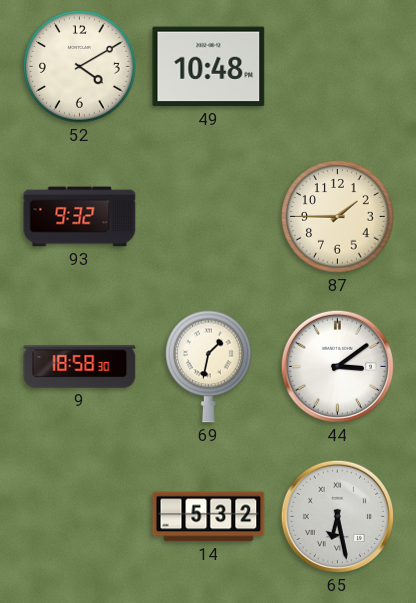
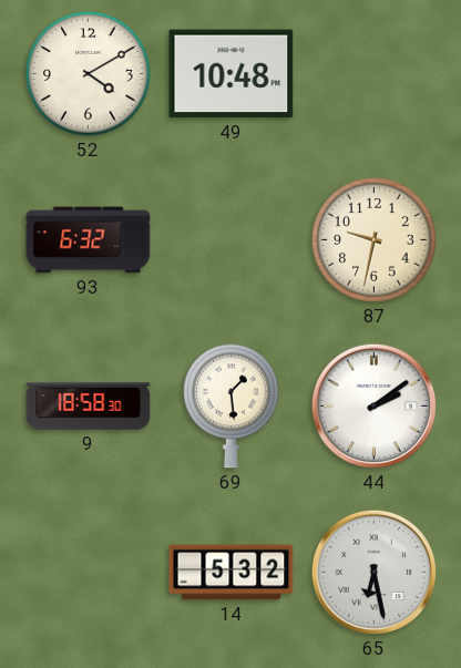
93: 9:32 -> 6:32
87: 1:45 -> 9:32
69: 1:32 -> 1:29
44: 3:09 -> 2:09
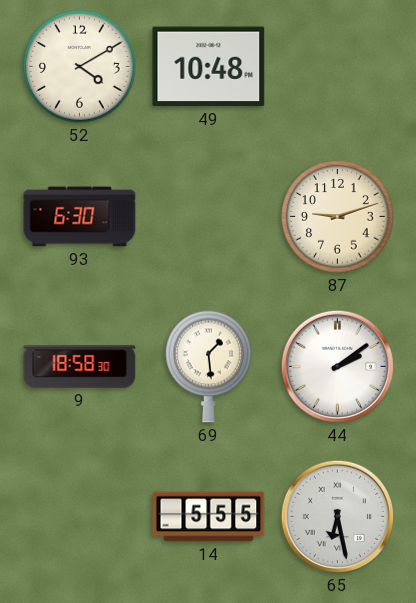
93: 6:32 -> 6:30
87: 9:32 -> 9:12
14: 5:32 -> 5:55
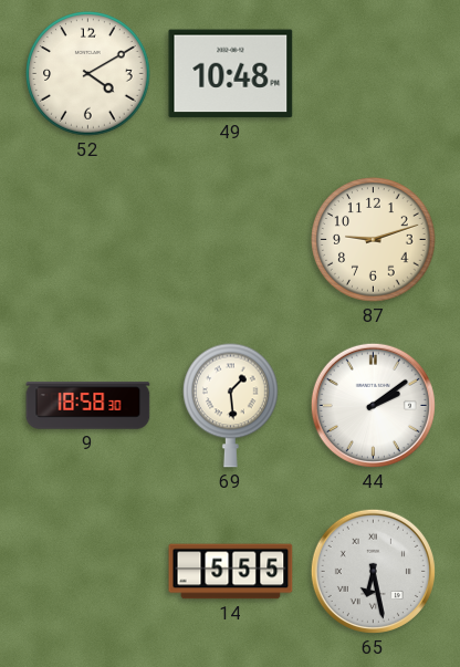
93: 6:30 -> none
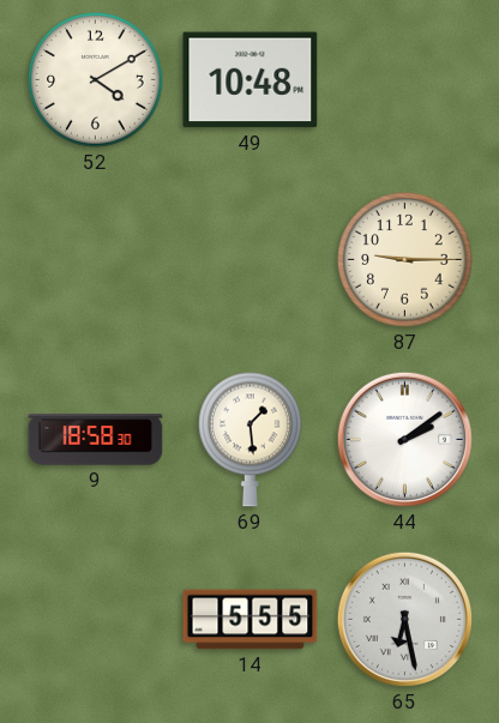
87: 9:12 -> 9:15
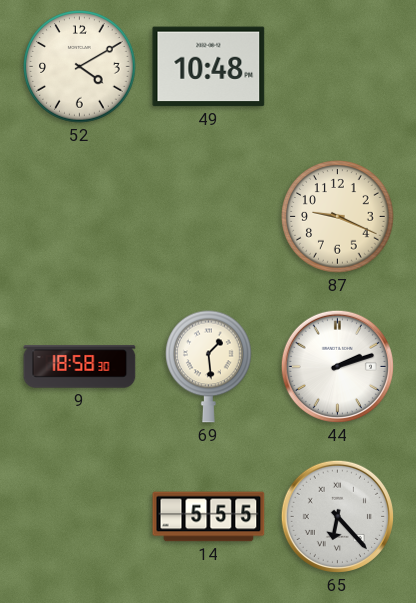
87: 9:15 -> 9:19
44: 2:09 -> 2:12
65: 6:28 -> 6:23
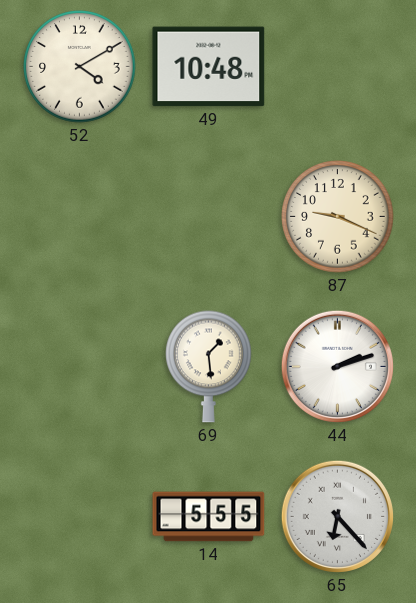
9: 18:58 -> none
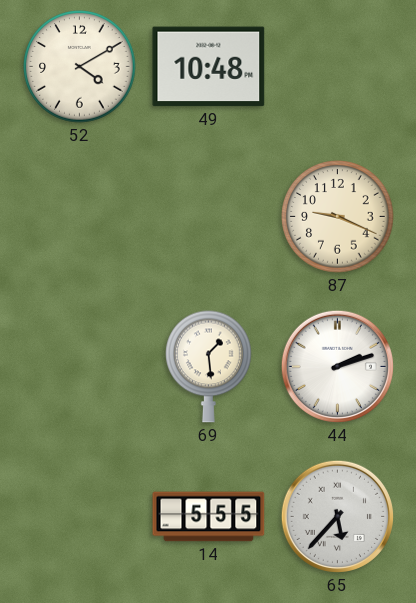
65: 6:23 -> 5:37
